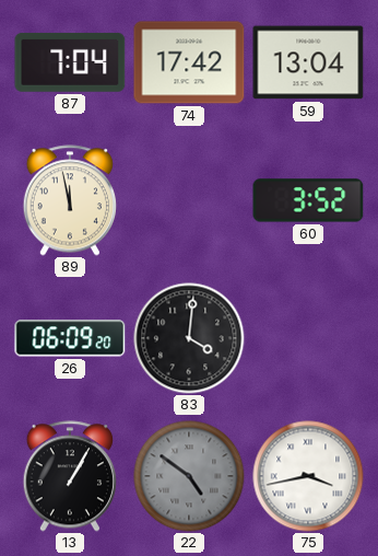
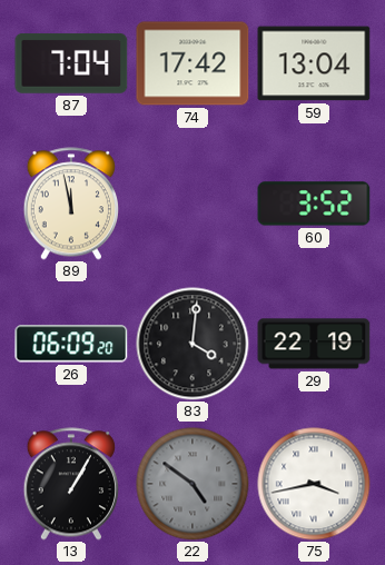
29: none -> 22:19
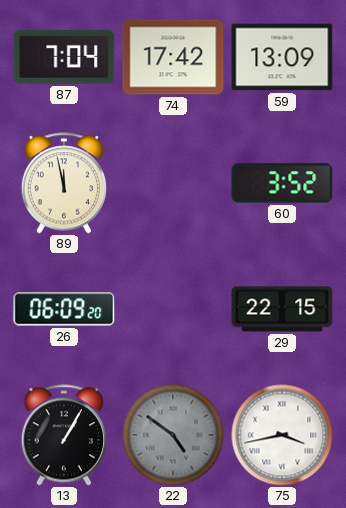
59: 13:04 -> 13:09
83: 4:01 -> none
29: 22:19 -> 22:15
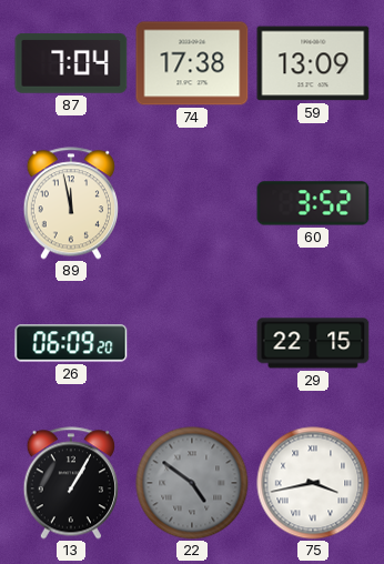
74: 17:42 -> 17:38
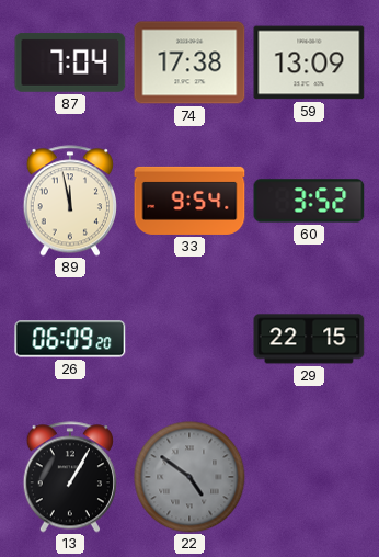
33: none -> 9:54
75: 3:43 -> none
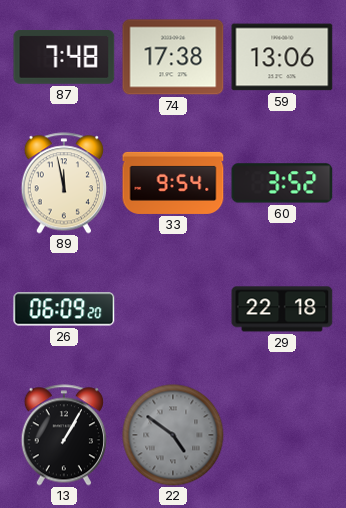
87: 7:04 -> 7:48
59: 13:09 -> 13:06
29: 22:15 -> 22:18
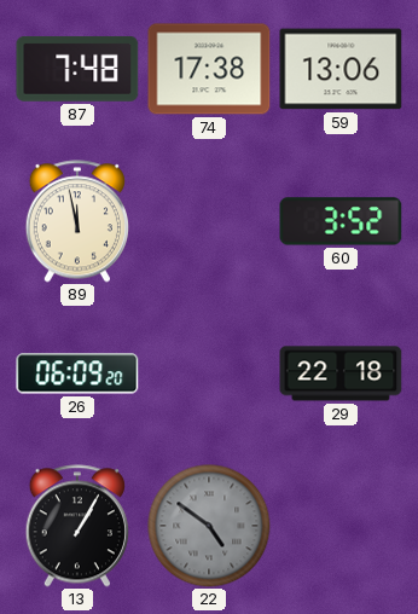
33: 9:54 -> none
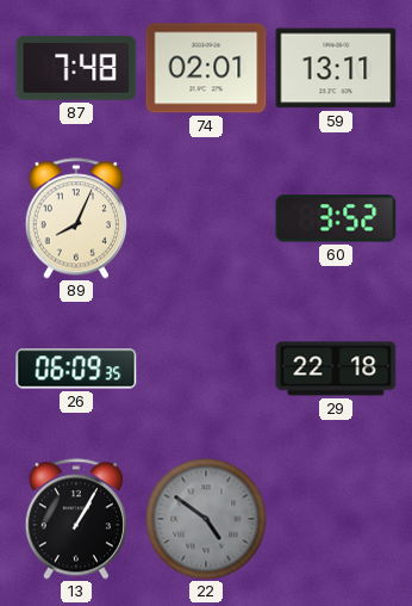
74: 17:38 -> 02:01
59: 13:06 -> 13:11
89: 11:58 -> 8:04
26: 06:09:20 -> 06:09:35
